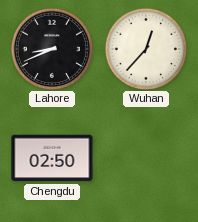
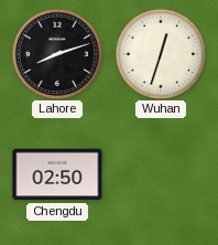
Lahore: 8:41 -> 8:12
Wuhan: 12:37 -> 12:33
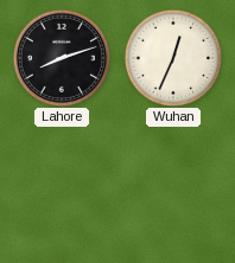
Wuhan: 12:33 -> 12:34
Chengdu: 02:50 -> none
